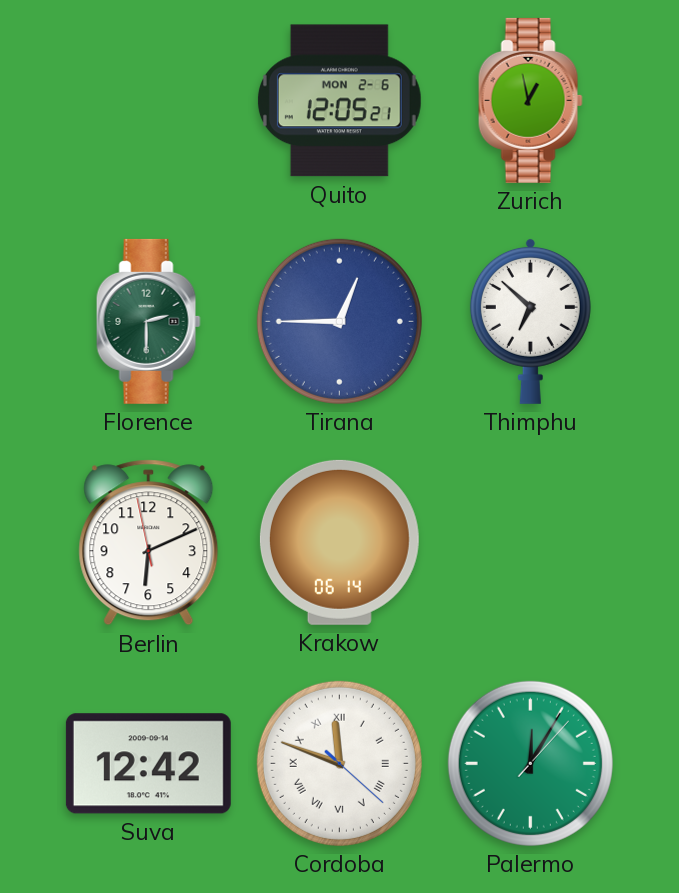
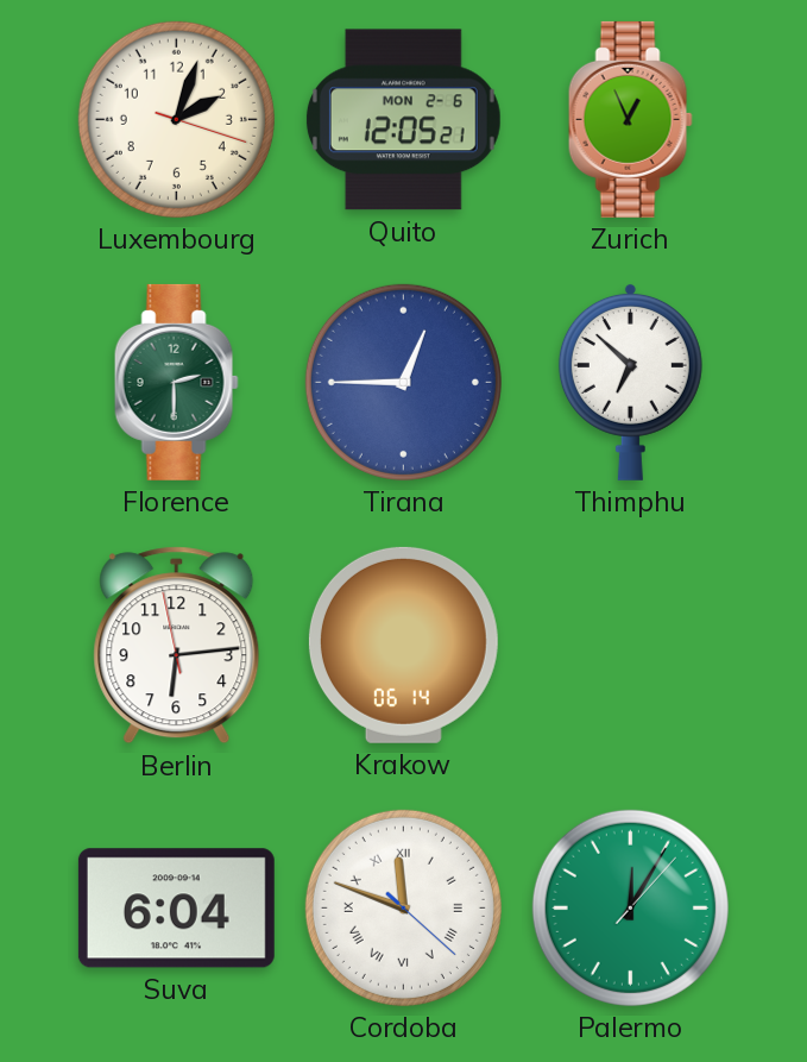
Luxembourg: none -> 2:03
Zurich: 12:58 -> 12:56
Berlin: 6:10 -> 6:13
Suva: 12:42 -> 6:04
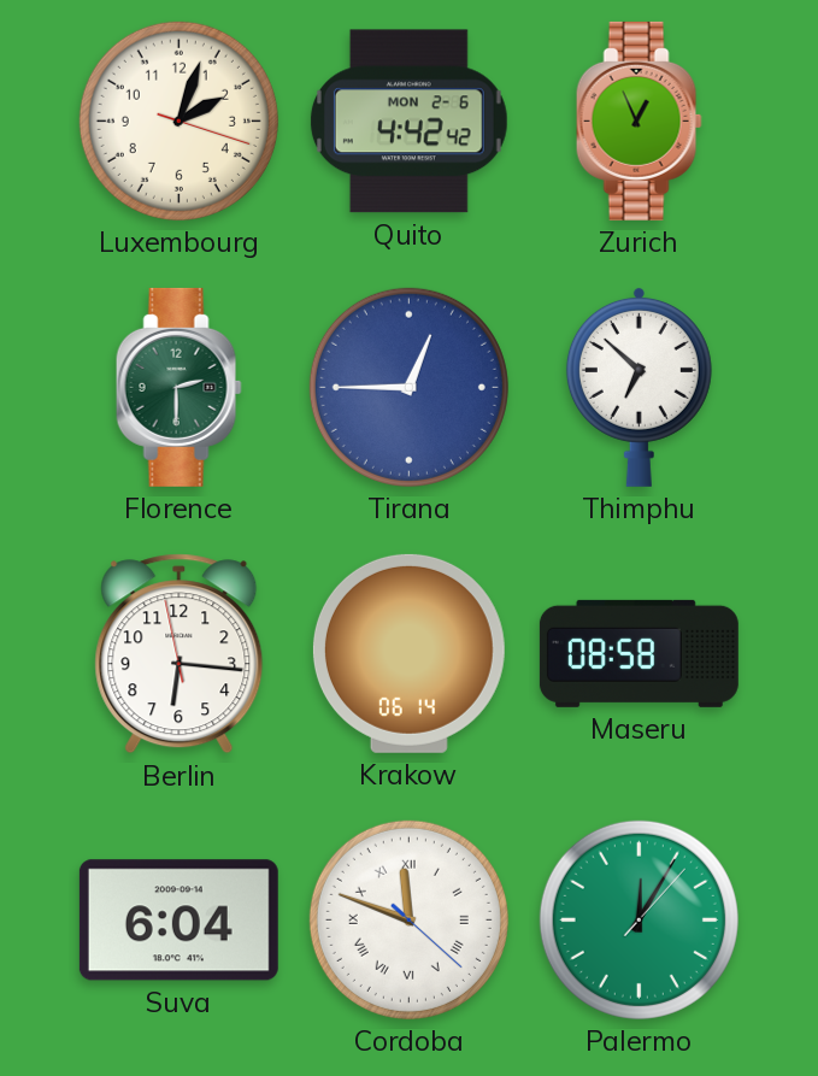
Quito: 12:05 -> 4:42
Berlin: 6:13 -> 6:15
Maseru: none -> 08:58
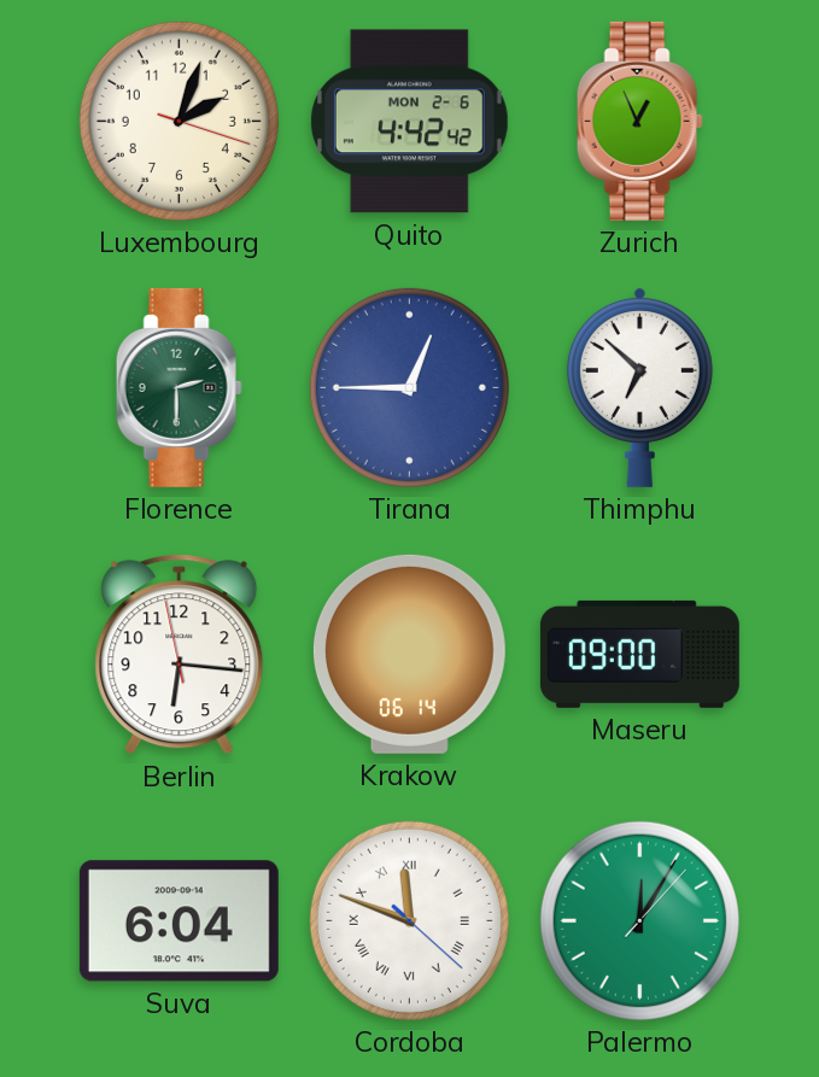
Maseru: 08:58 -> 09:00
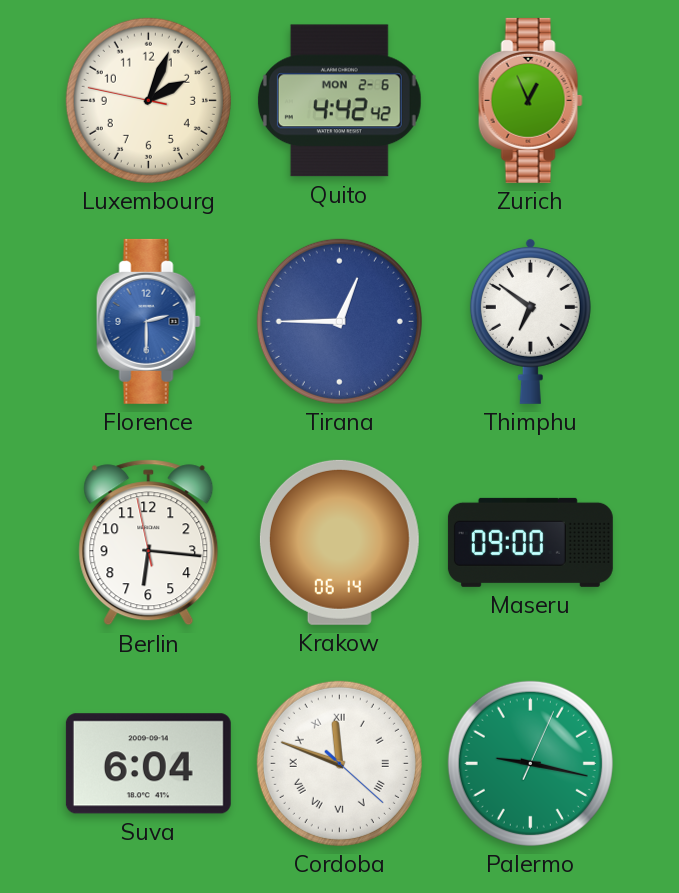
Luxembourg: 2:03:18 -> 2:03:47
Florence dial: green -> blue
Thimphu: 6:52 -> 6:51
Palermo: 12:05 -> 9:17
